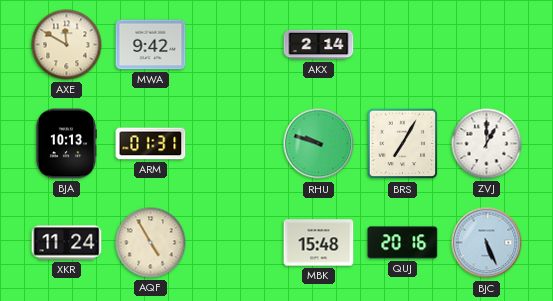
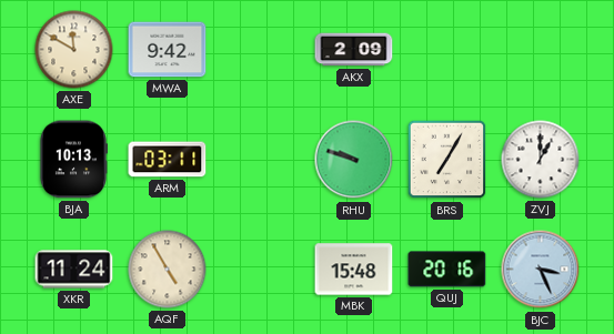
AKX: 2:14 -> 2:09
ARM: 01:31 -> 03:11
BJC: 5:26 -> 3:26
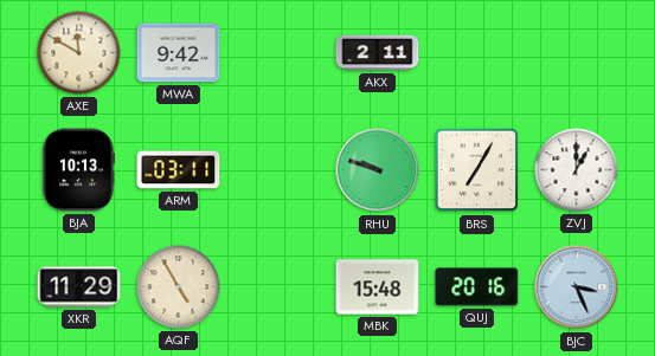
AKX: 2:09 -> 2:11
XKR: 11:24 -> 11:29
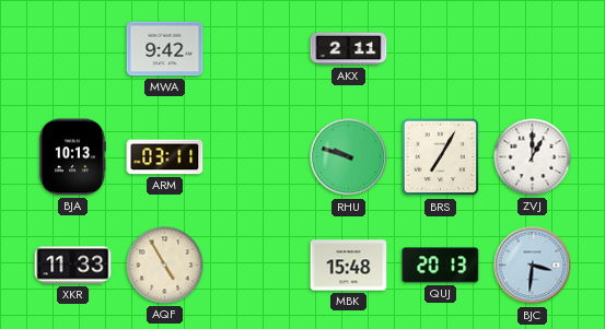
AXE: 11:50 -> none
XKR: 11:29 -> 11:33
QUJ: 20:16 -> 20:13
BJC: 3:26 -> 3:31
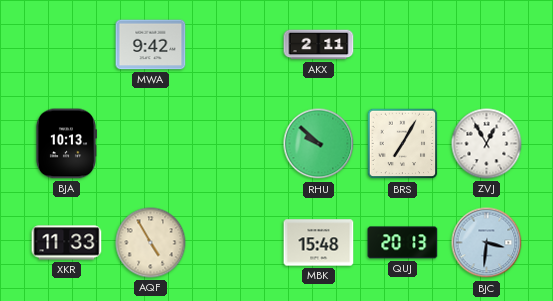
ARM: 03:11 -> none
RHU: 9:48 -> 9:52
ZVJ: 1:00 -> 12:55
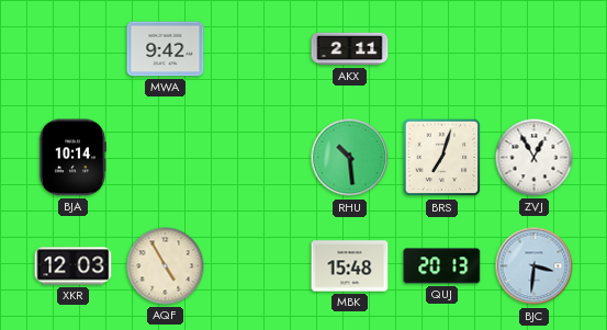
BJA: 10:13 -> 10:14
RHU: 9:52 -> 10:29
BRS: 7:05 -> 7:03
XKR: 11:33 -> 12:03
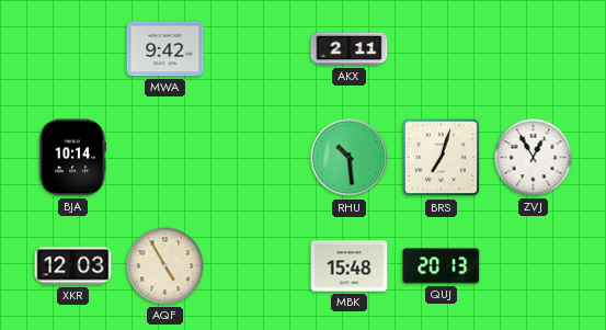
BJC: 3:31 -> none
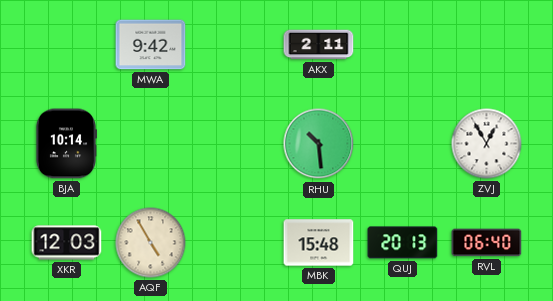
BRS: 7:03 -> none
RVL: none -> 06:40
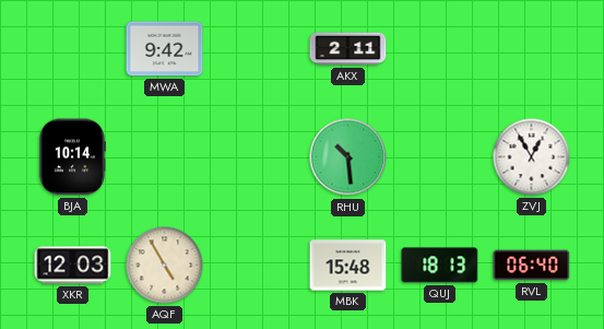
QUJ: 20:13 -> 18:13
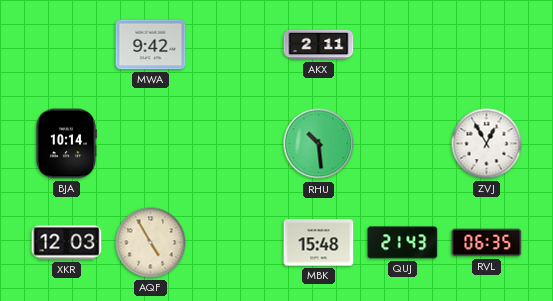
QUJ: 18:13 -> 21:43
RVL: 06:40 -> 06:35
